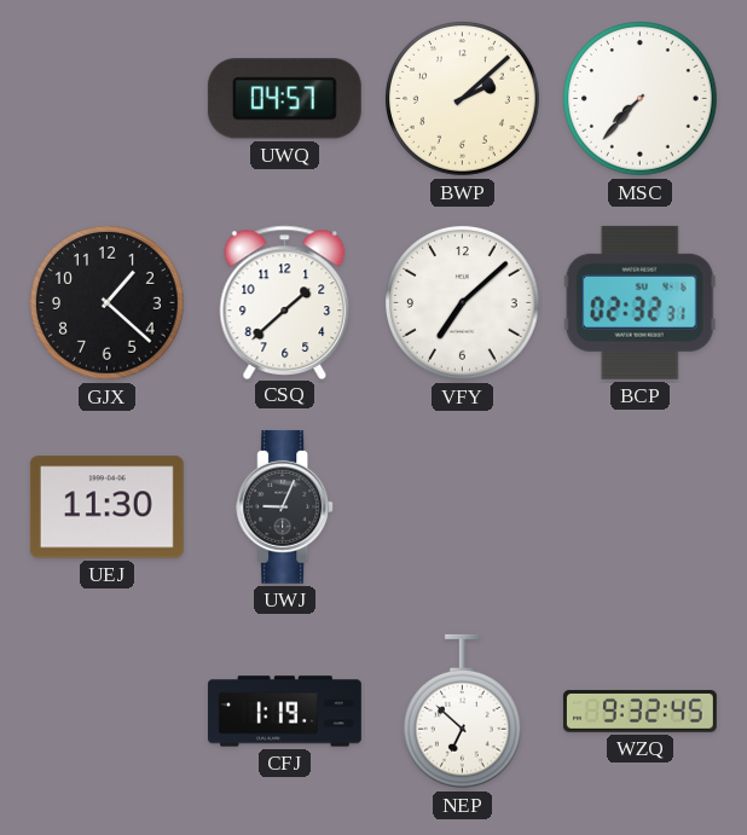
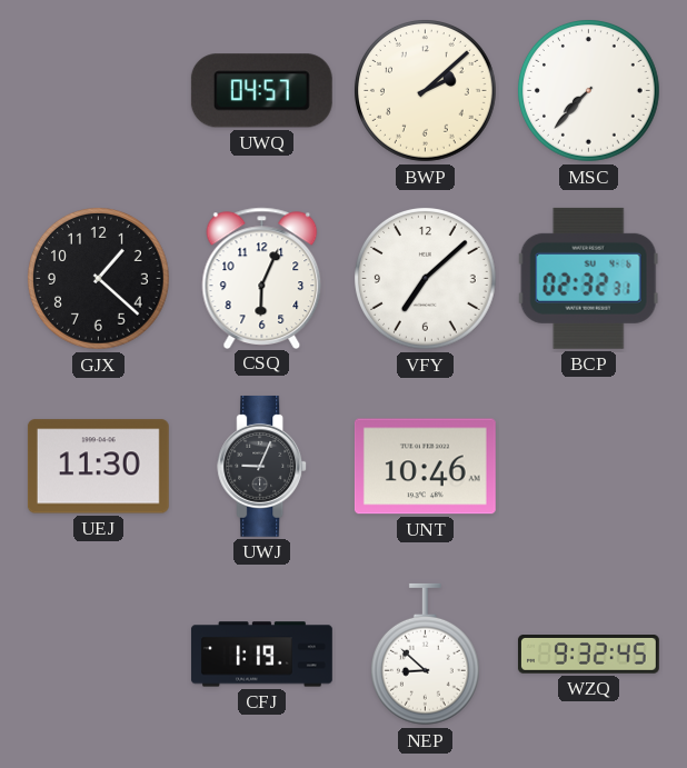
CSQ: 1:38 -> 6:04
UNT: none -> 10:46
NEP: 6:52 -> 8:52
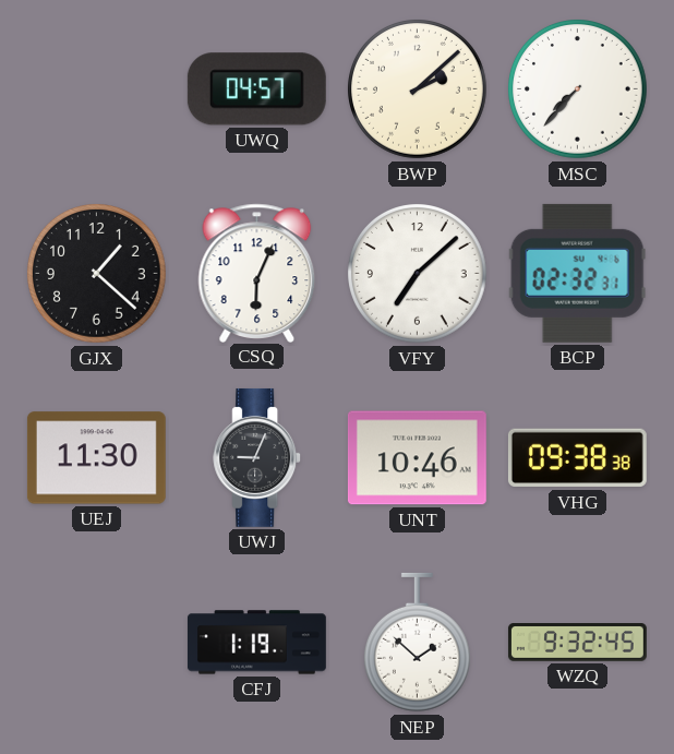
VHG: none -> 09:38
NEP: 8:52 -> 1:52
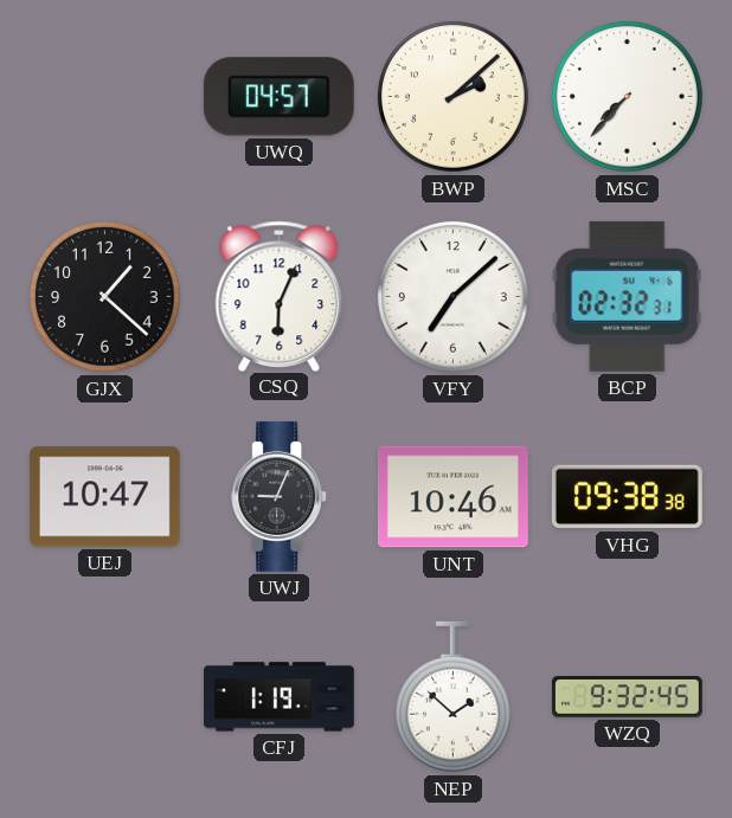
UEJ: 11:30 -> 10:47
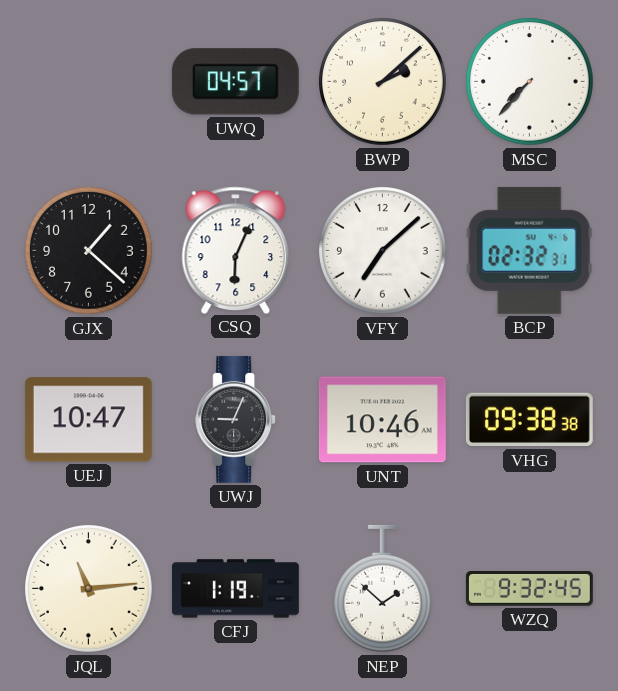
JQL: none -> 11:14
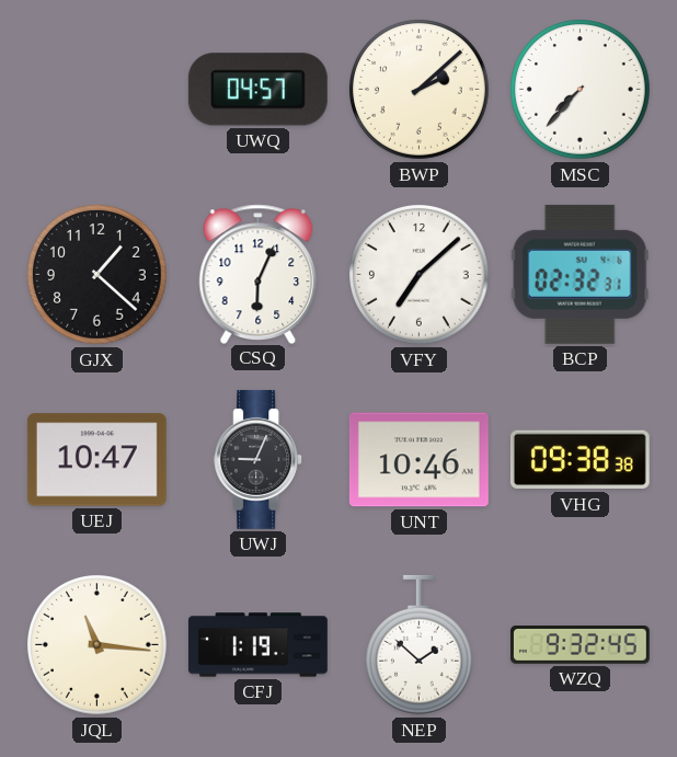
JQL: 11:14 -> 11:16
